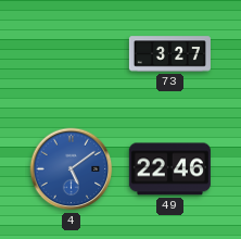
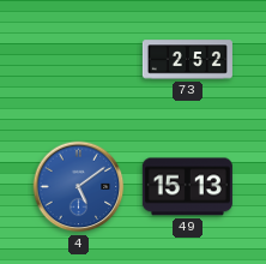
73: 3:27 -> 2:52
49: 22:46 -> 15:13
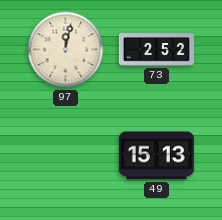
97: none -> 12:02
4: 5:09 -> none
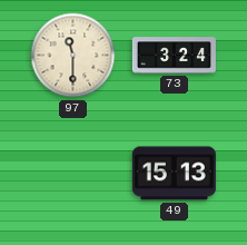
97: 12:02 -> 11:30
73: 2:52 -> 3:24
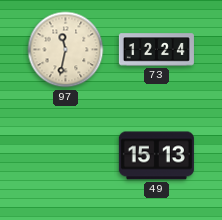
97: 11:30 -> 11:32
73: 3:24 -> 12:24
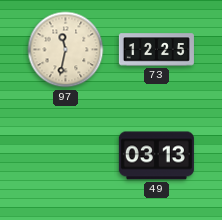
73: 12:24 -> 12:25
49: 15:13 -> 03:13
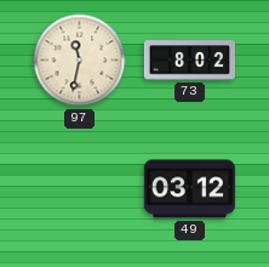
73: 12:25 -> 8:02
49: 03:13 -> 03:12
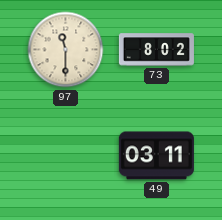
97: 11:32 -> 11:30
49: 03:12 -> 03:11
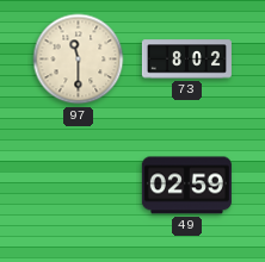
49: 03:11 -> 02:59
